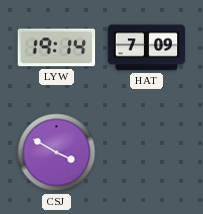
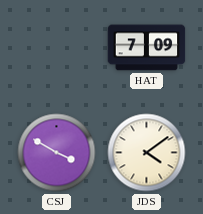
LYW: 19:14 -> none
JDS: none -> 4:09
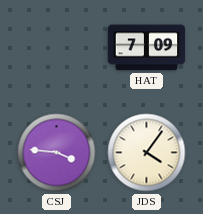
CSJ: 3:50 -> 3:46
JDS: 4:09 -> 4:06
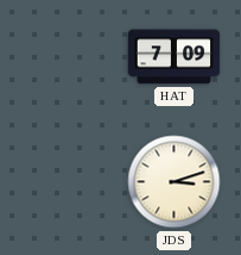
CSJ: 3:46 -> none
JDS: 4:06 -> 3:12
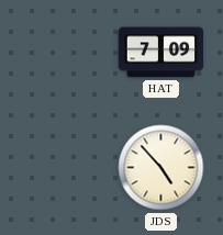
JDS: 3:12 -> 4:53
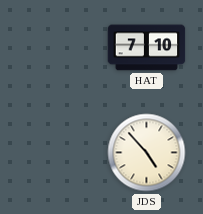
HAT: 7:09 -> 7:10
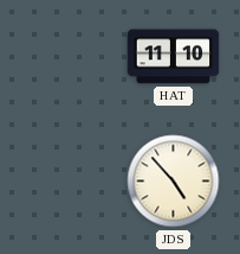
HAT: 7:10 -> 11:10
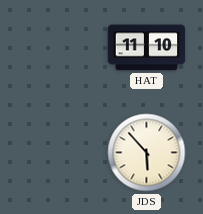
JDS: 4:53 -> 5:53
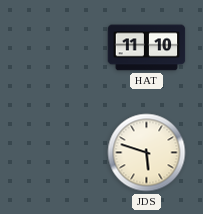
JDS: 5:53 -> 5:48
